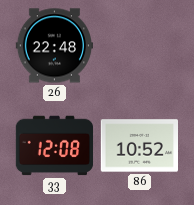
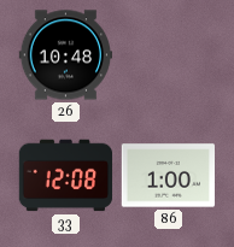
26: 22:48 -> 10:48
86: 10:52 -> 1:00
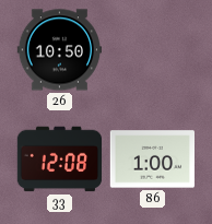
26: 10:48 -> 10:50
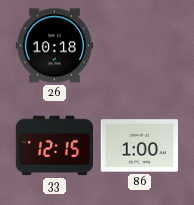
26: 10:50 -> 10:18
33: 12:08 -> 12:15
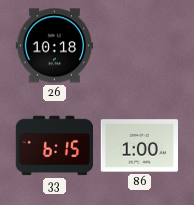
33: 12:15 -> 6:15
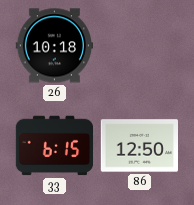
86: 1:00 -> 12:50
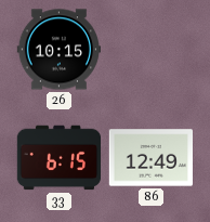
26: 10:18 -> 10:15
86: 12:50 -> 12:49
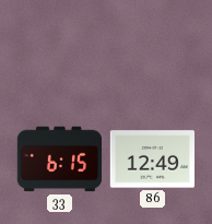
26: 10:15 -> none
